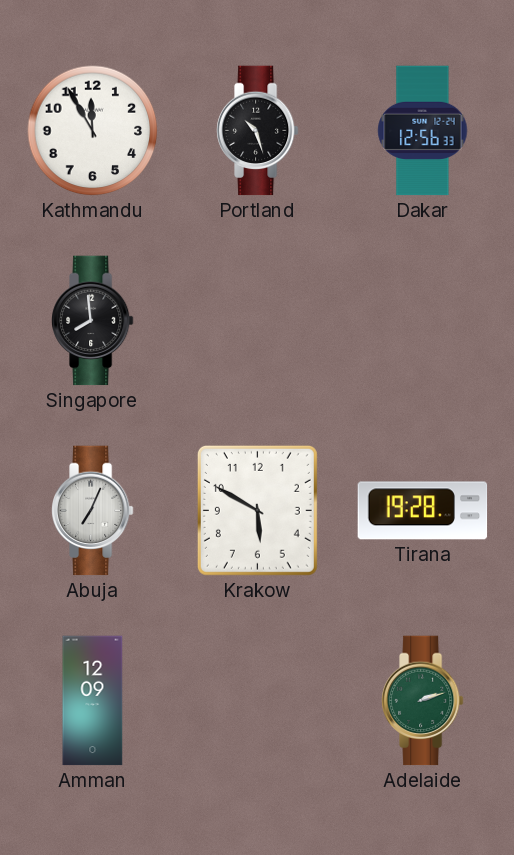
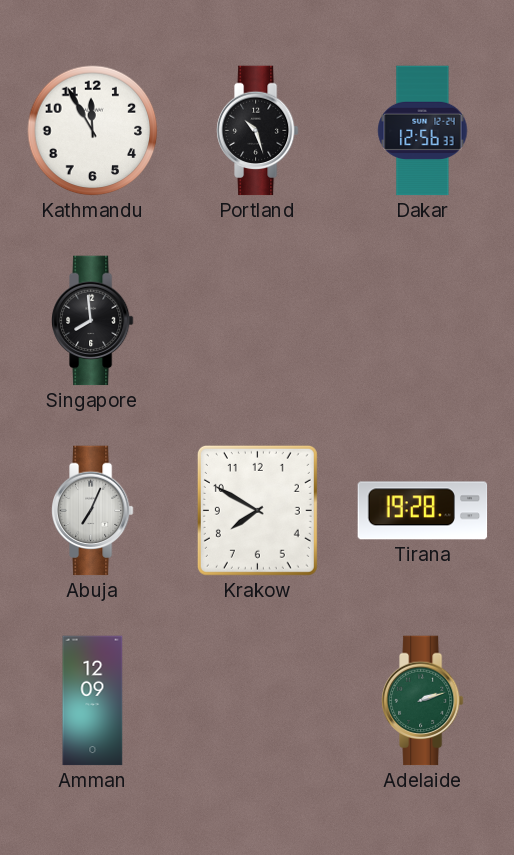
Krakow: 5:50 -> 7:50
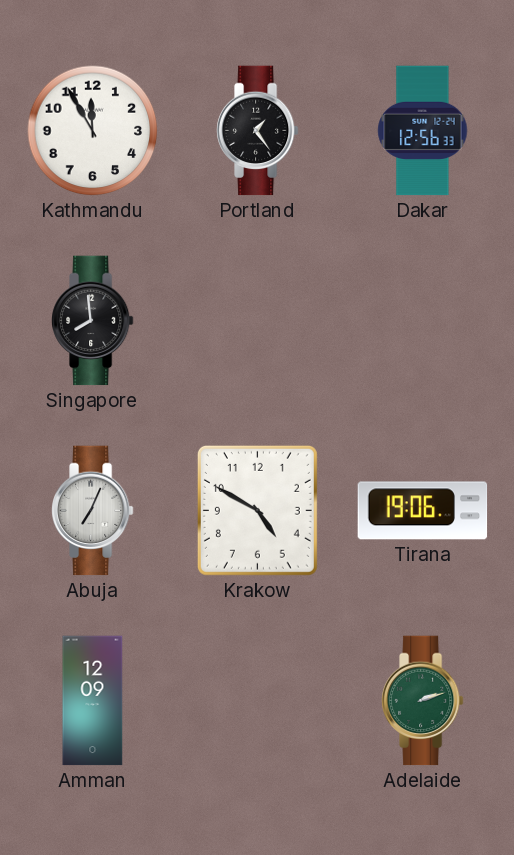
Portland: 10:27 -> 1:24
Krakow: 7:50 -> 4:50
Tirana: 19:28 -> 19:06
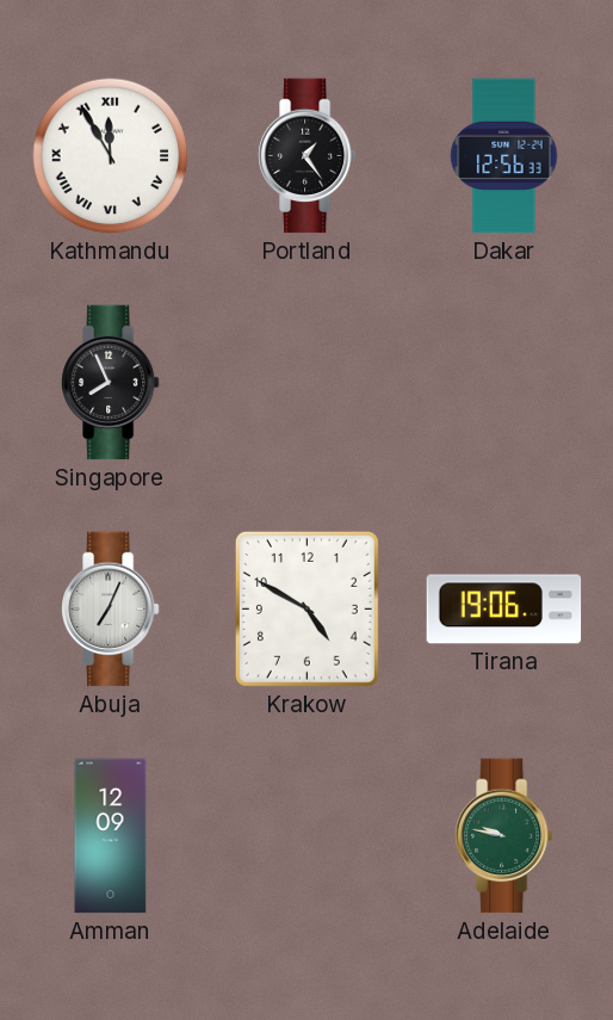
Kathmandu numerals: Arabic -> Roman
Singapore: 7:59 -> 7:56
Adelaide: 2:12 -> 9:47
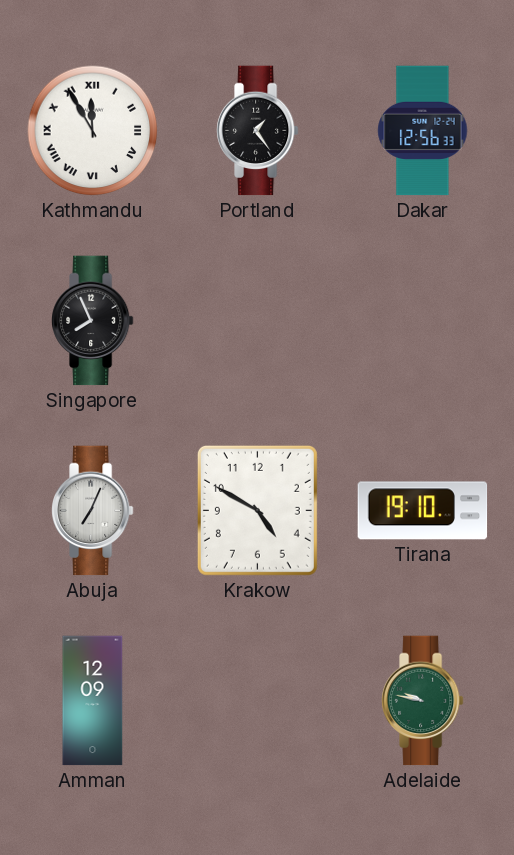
Tirana: 19:06 -> 19:10
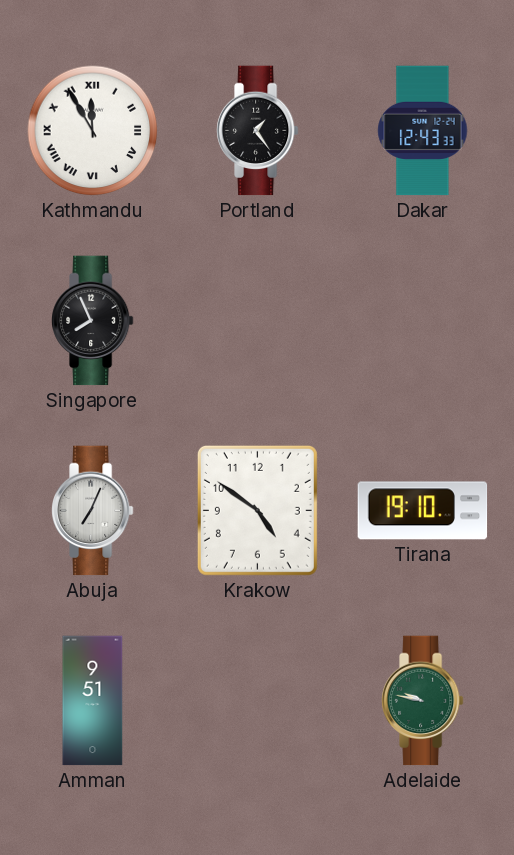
Dakar: 12:56 -> 12:43
Krakow: 4:50 -> 4:51
Amman: 12:09 -> 9:51
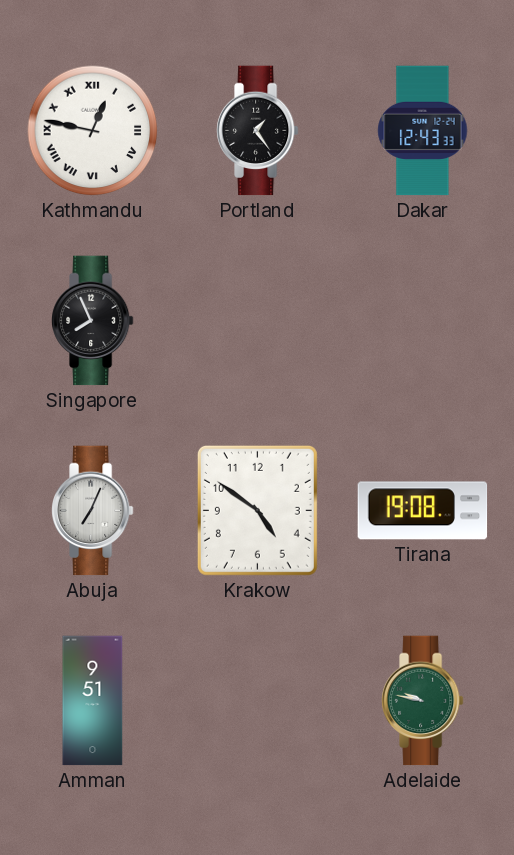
Kathmandu: 11:55 -> 12:47
Tirana: 19:10 -> 19:08
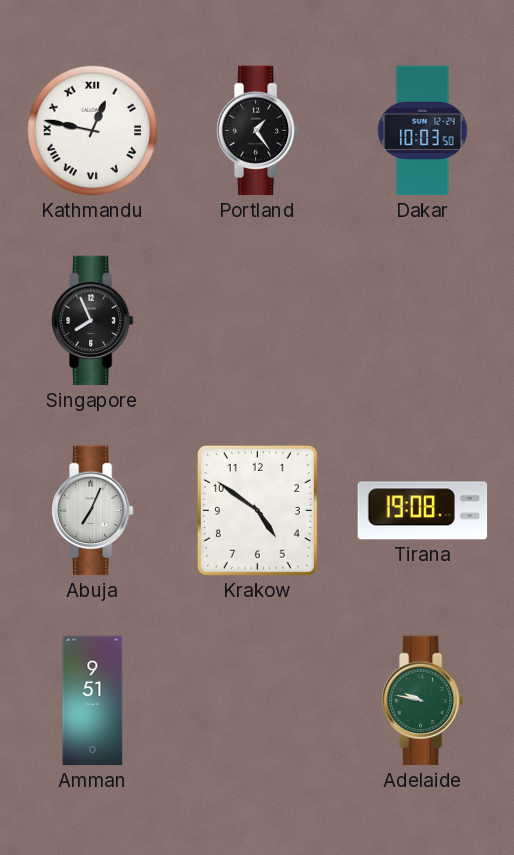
Dakar: 12:43 -> 10:03
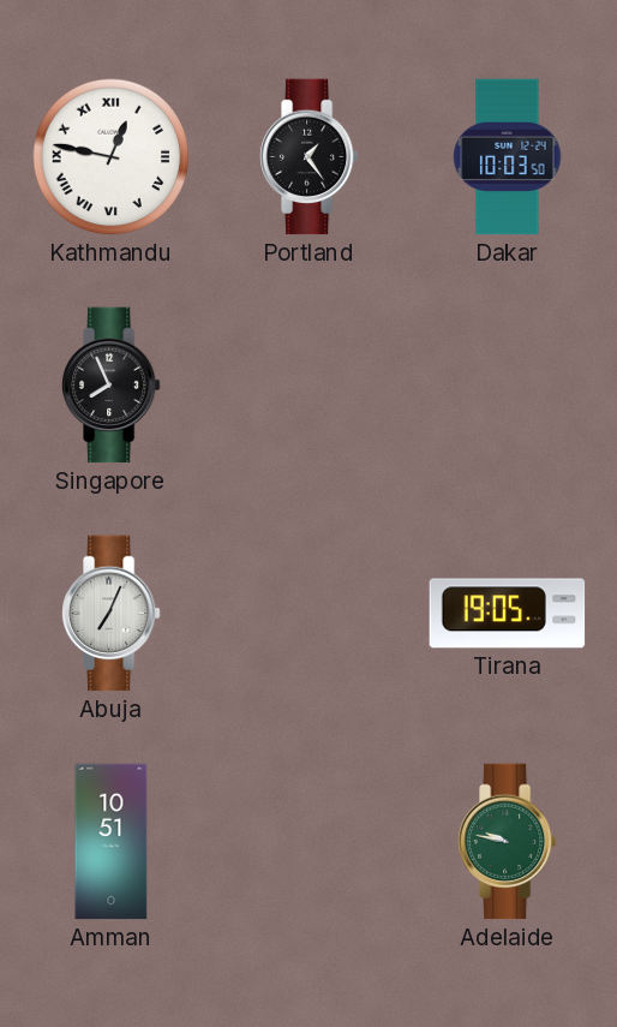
Krakow: 4:51 -> none
Tirana: 19:08 -> 19:05
Amman: 9:51 -> 10:51
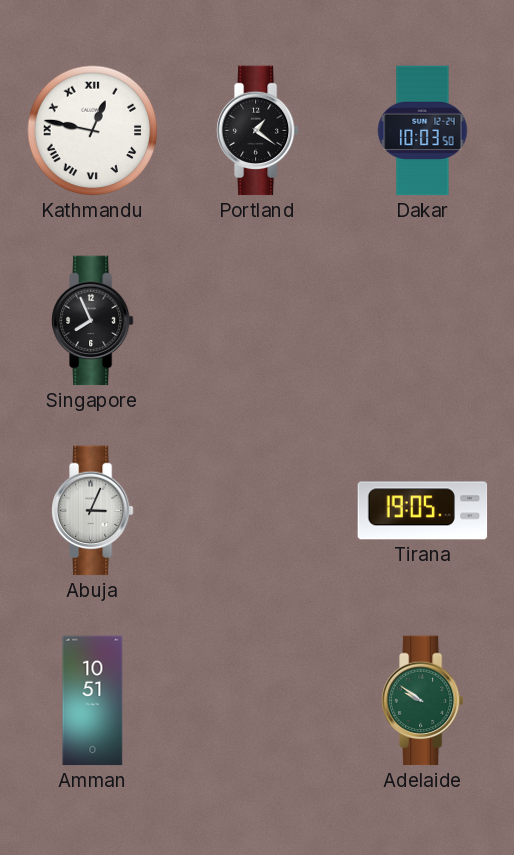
Portland: 1:24 -> 1:21
Abuja: 7:04 -> 3:04
Adelaide: 9:47 -> 9:51
